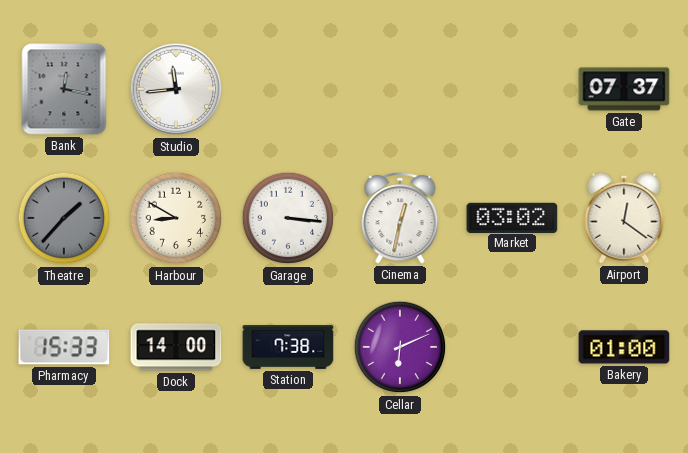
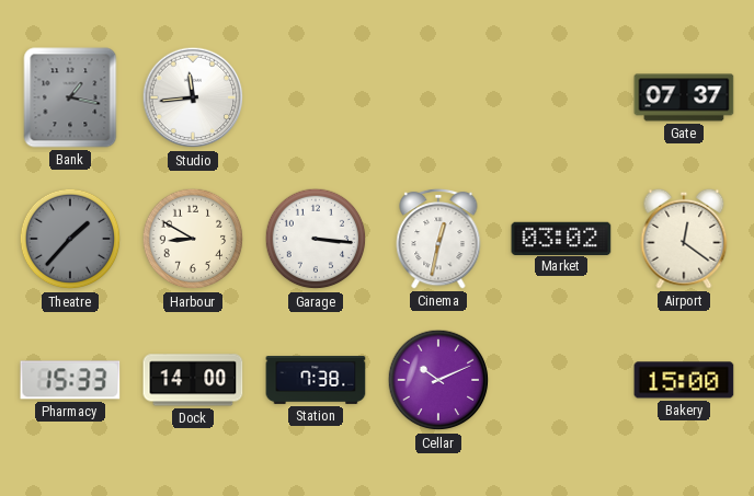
Bank: 12:17 -> 1:17
Cellar: 6:11 -> 10:11
Bakery: 01:00 -> 15:00
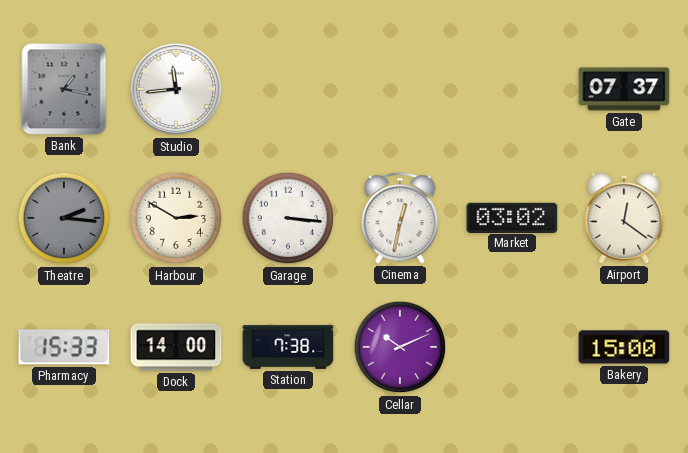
Theatre: 1:37 -> 2:16
Harbour: 8:50 -> 2:50
